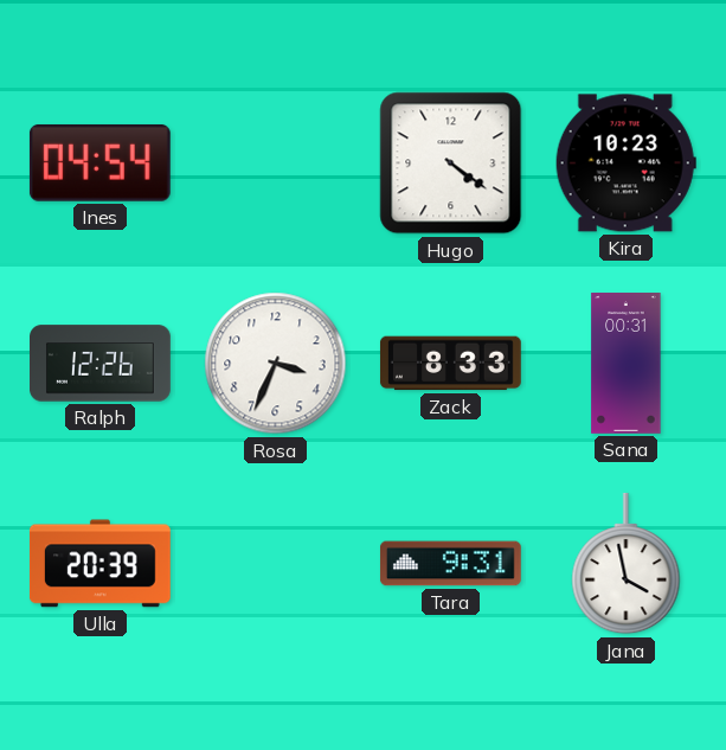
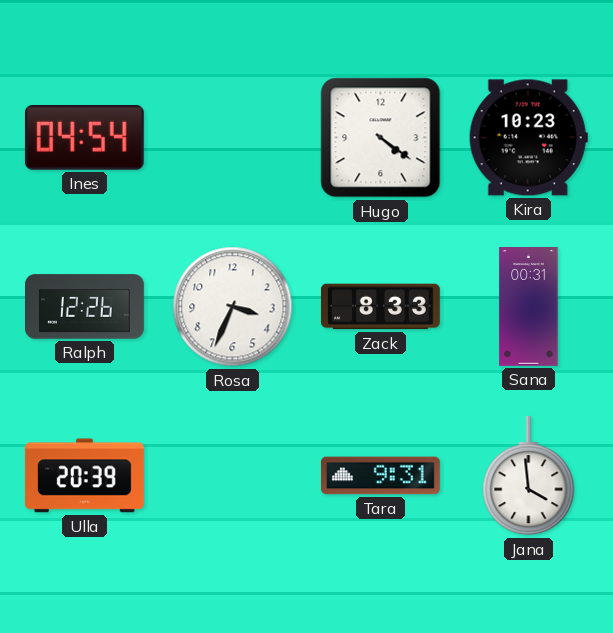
Jana: 3:58 -> 3:59
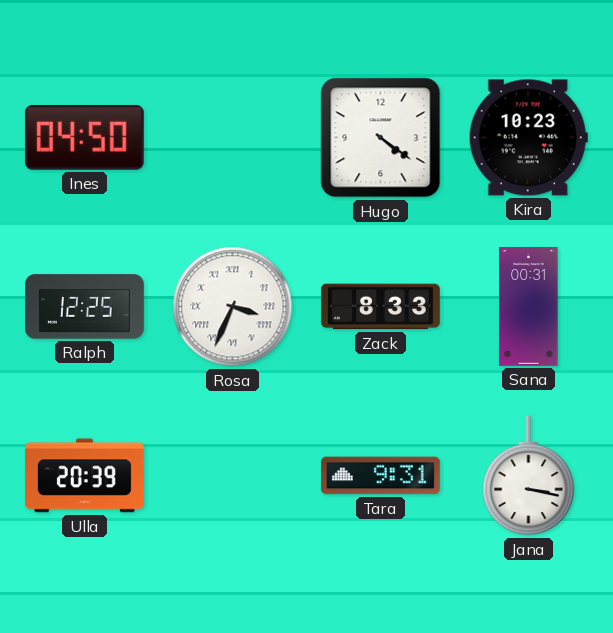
Ines: 04:54 -> 04:50
Ralph: 12:26 -> 12:25
Rosa numerals: Arabic -> Roman
Jana: 3:59 -> 3:17
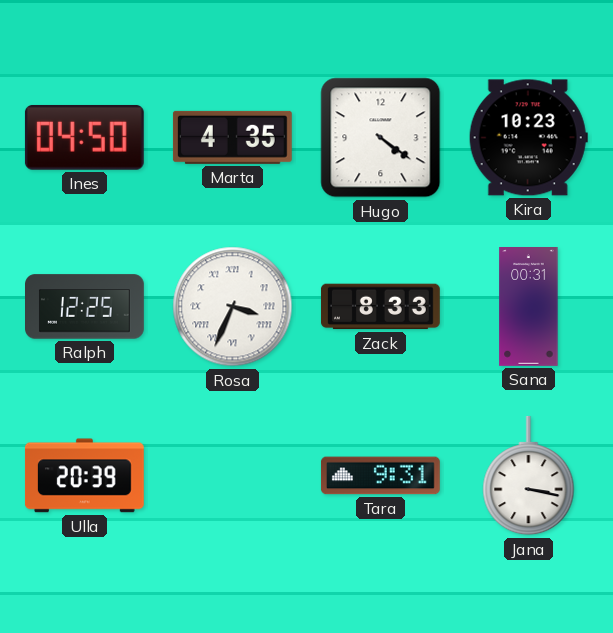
Marta: none -> 4:35
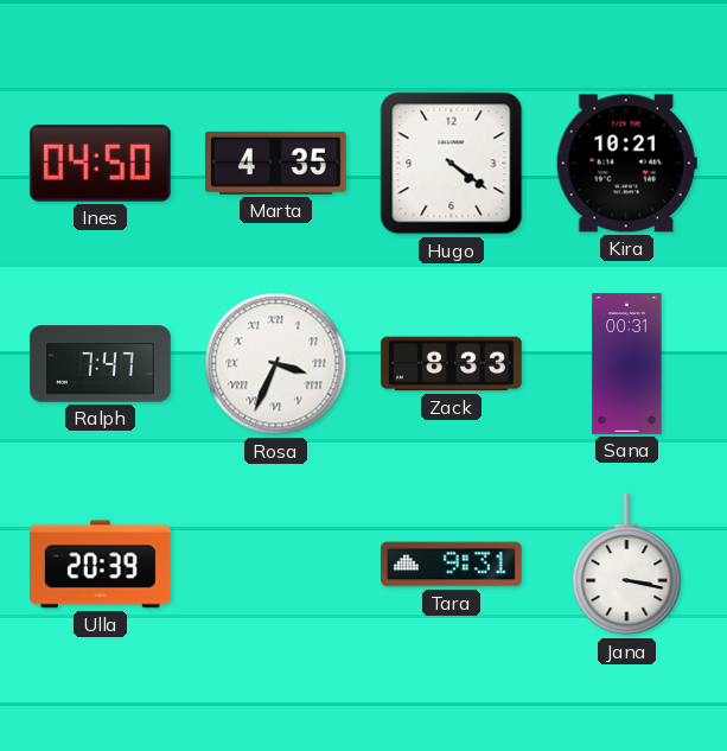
Kira: 10:23 -> 10:21
Ralph: 12:25 -> 7:47
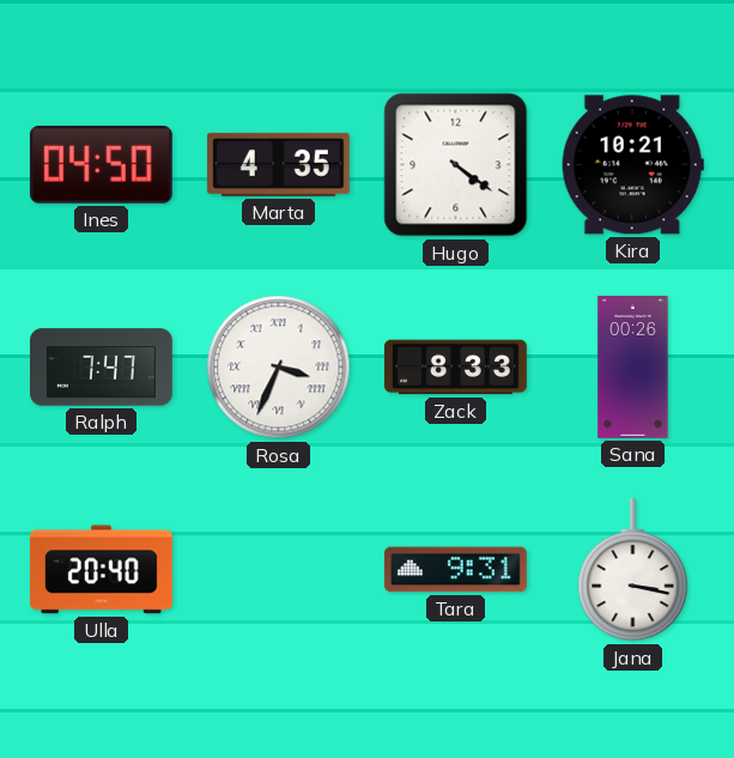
Sana: 00:31 -> 00:26
Ulla: 20:39 -> 20:40
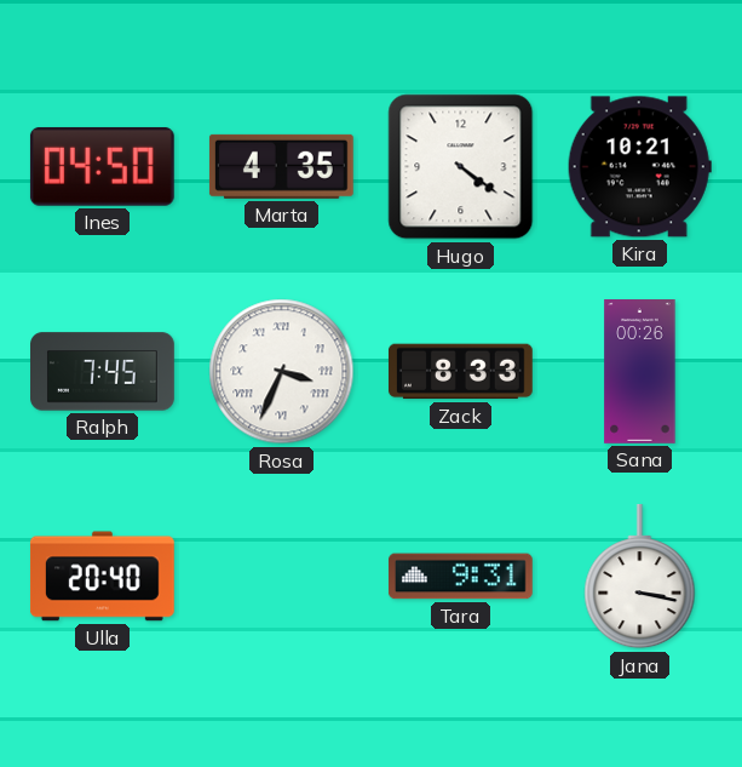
Ralph: 7:47 -> 7:45
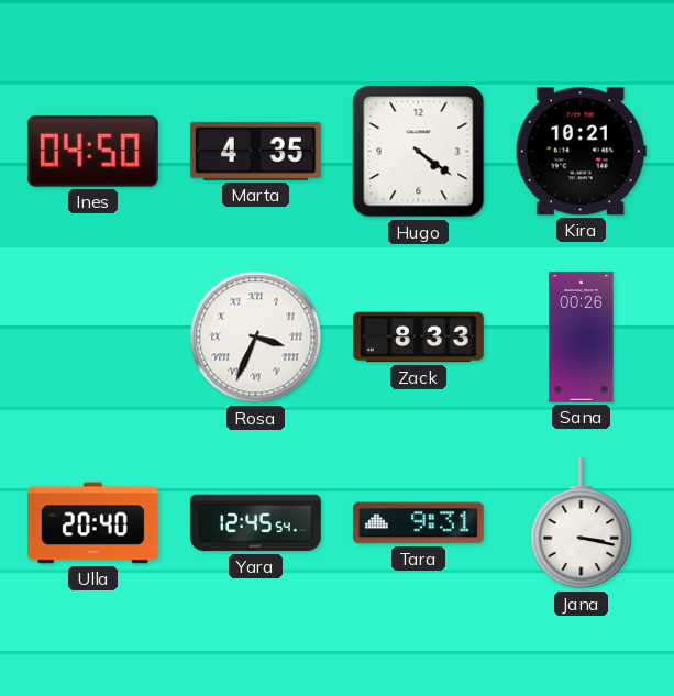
Ralph: 7:45 -> none
Yara: none -> 12:45
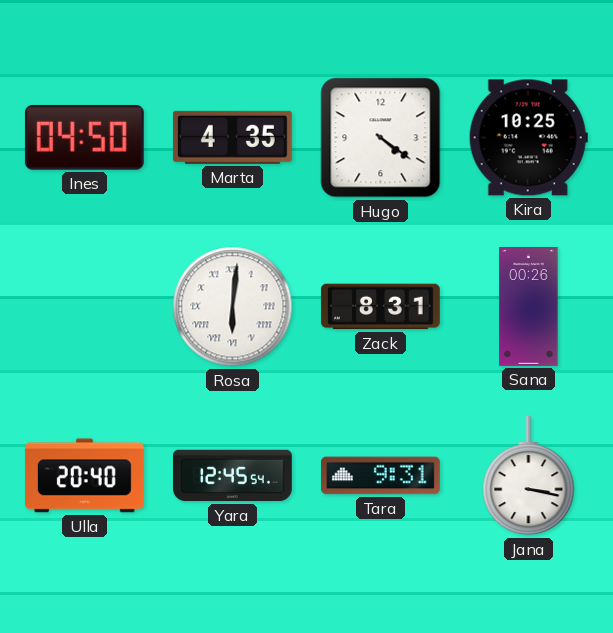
Kira: 10:21 -> 10:25
Rosa: 3:34 -> 6:01
Zack: 8:33 -> 8:31
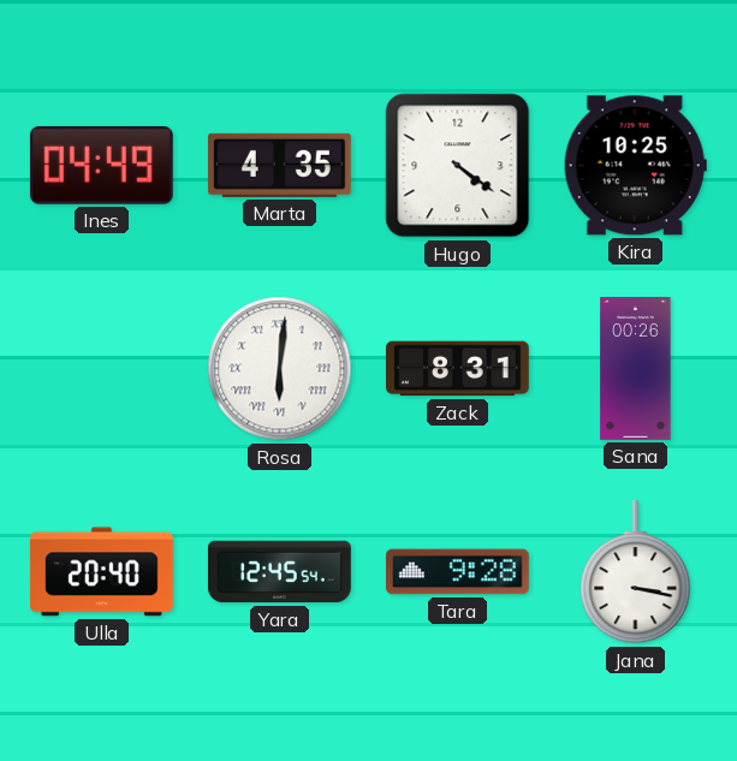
Ines: 04:50 -> 04:49
Tara: 9:31 -> 9:28
